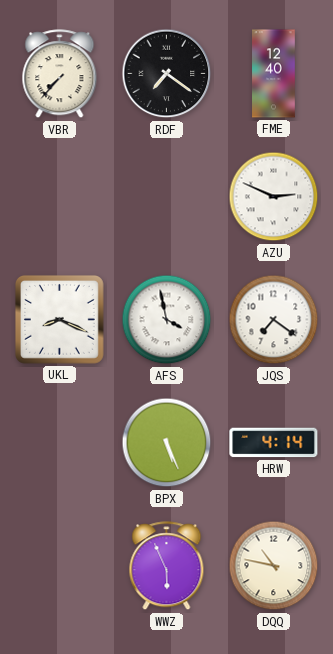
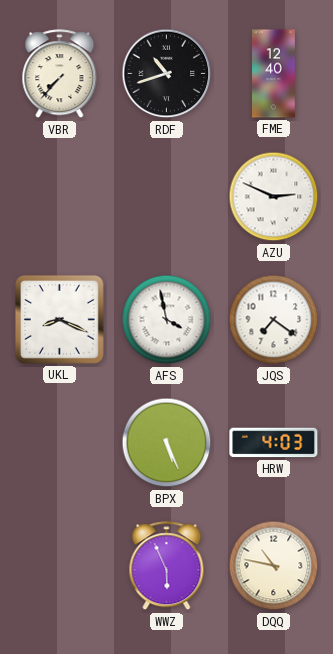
RDF: 7:21 -> 10:42
HRW: 4:14 -> 4:03
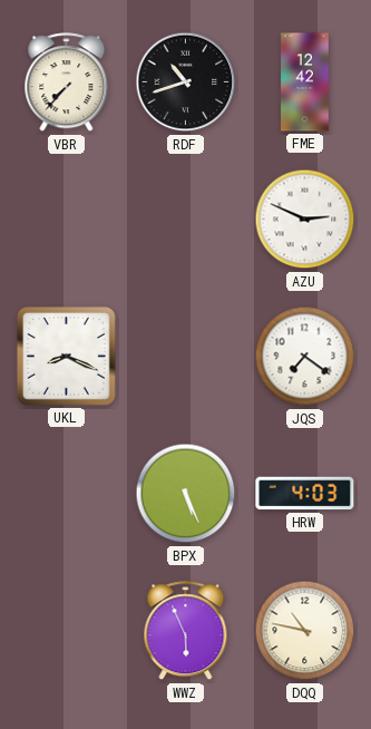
FME: 12:40 -> 12:42
AFS: 3:58 -> none
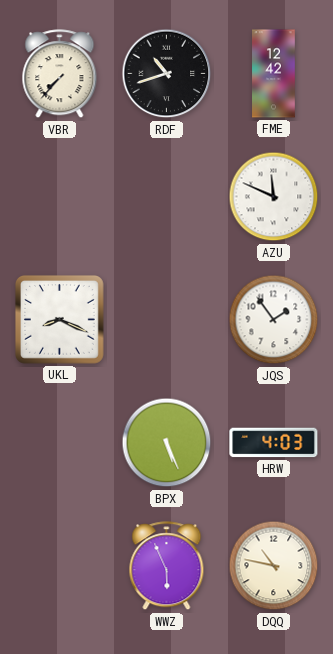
AZU: 2:49 -> 11:49
JQS: 7:21 -> 1:54
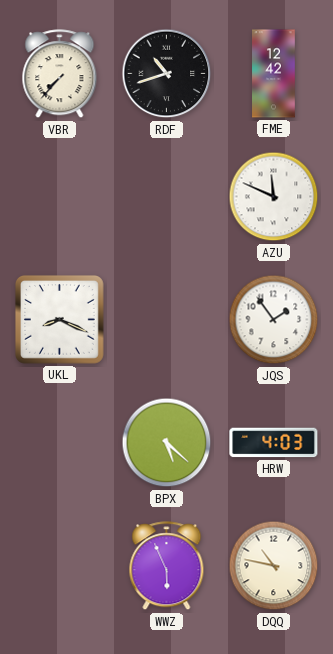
BPX: 5:26 -> 5:22
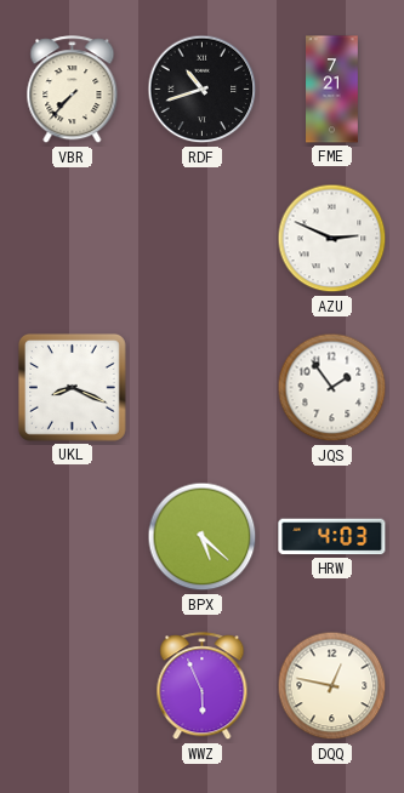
FME: 12:42 -> 7:21
AZU: 11:49 -> 2:49
DQQ: 10:47 -> 12:47
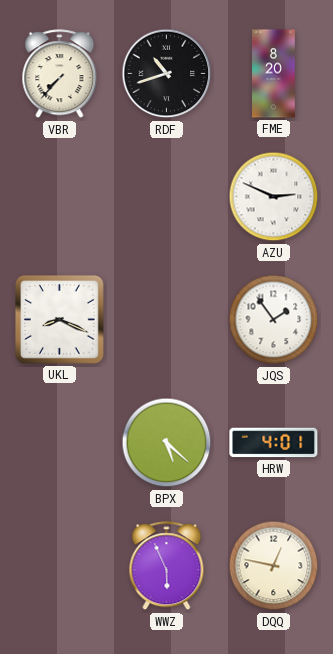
FME: 7:21 -> 8:20
HRW: 4:03 -> 4:01
